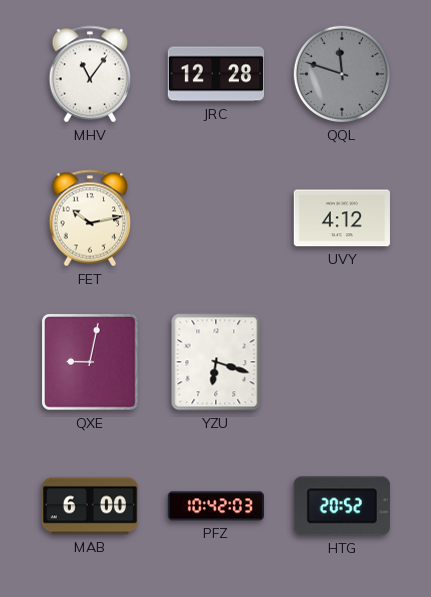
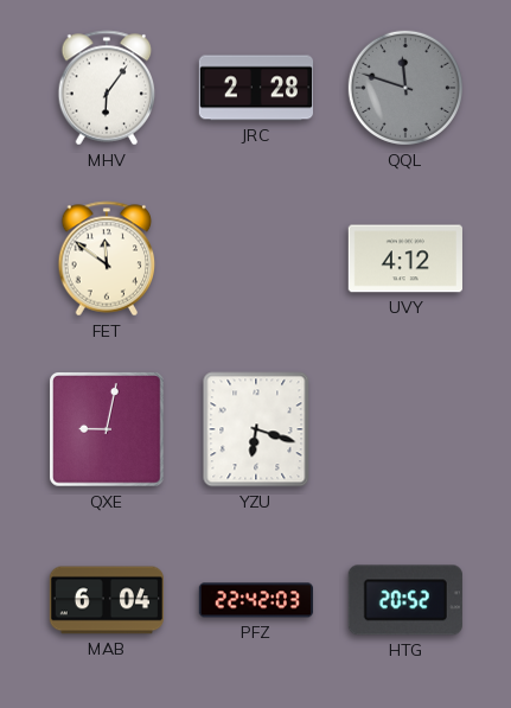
MHV: 11:06 -> 6:06
JRC: 12:28 -> 2:28
FET: 10:13 -> 11:51
MAB: 6:00 -> 6:04
PFZ: 10:42 -> 22:42
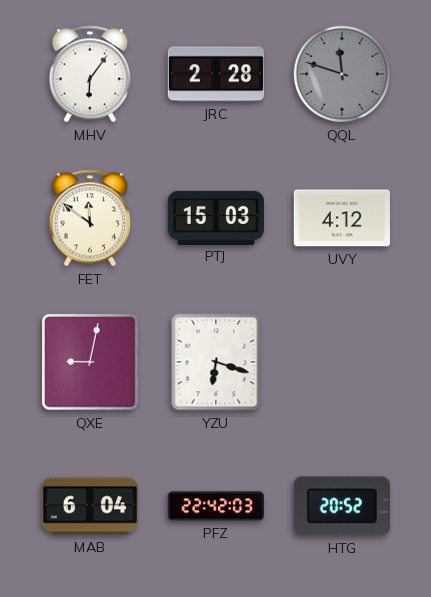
PTJ: none -> 15:03
